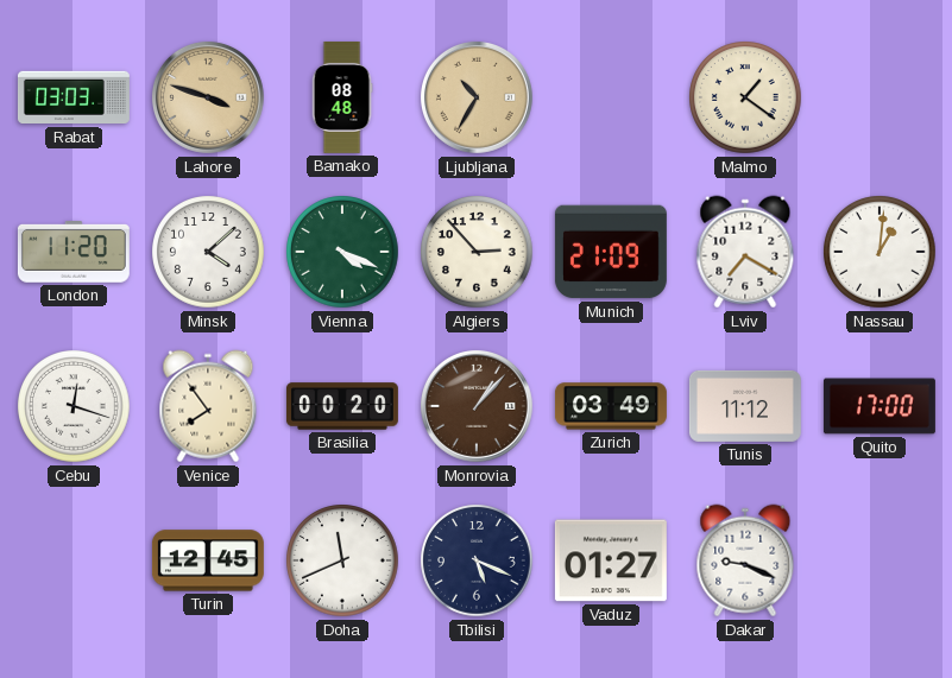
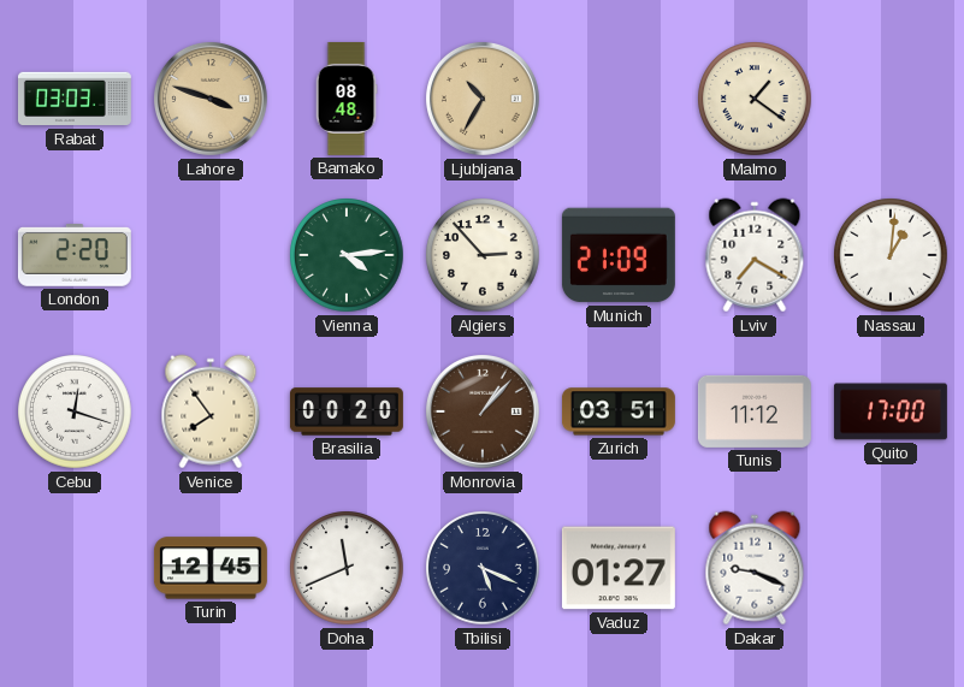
London: 11:20 -> 2:20
Minsk: 4:08 -> none
Vienna: 4:19 -> 4:14
Zurich: 03:49 -> 03:51
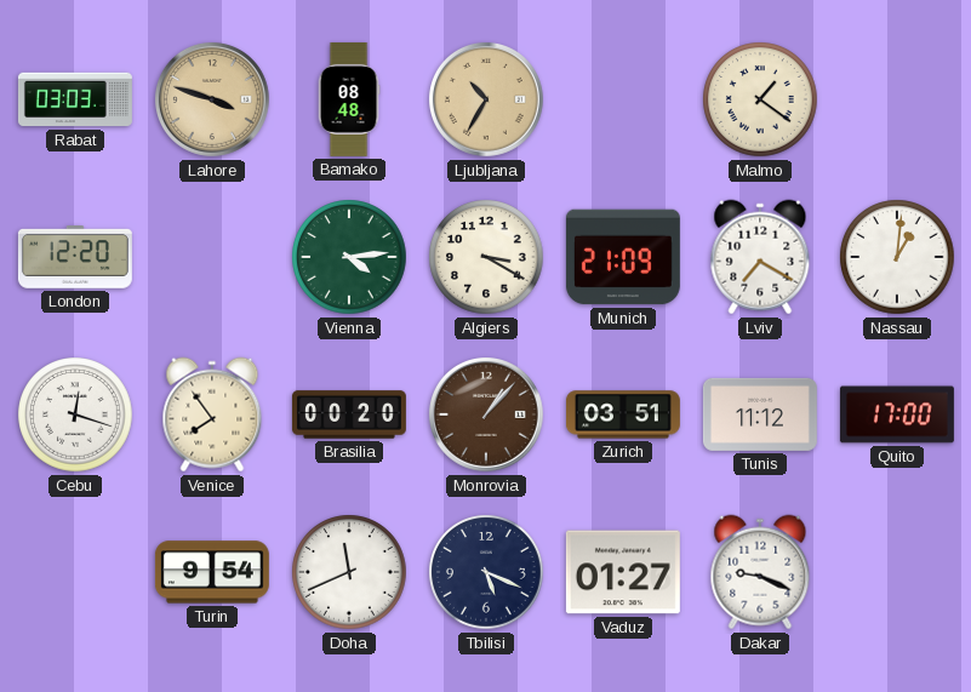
London: 2:20 -> 12:20
Algiers: 2:53 -> 3:20
Turin: 12:45 -> 9:54
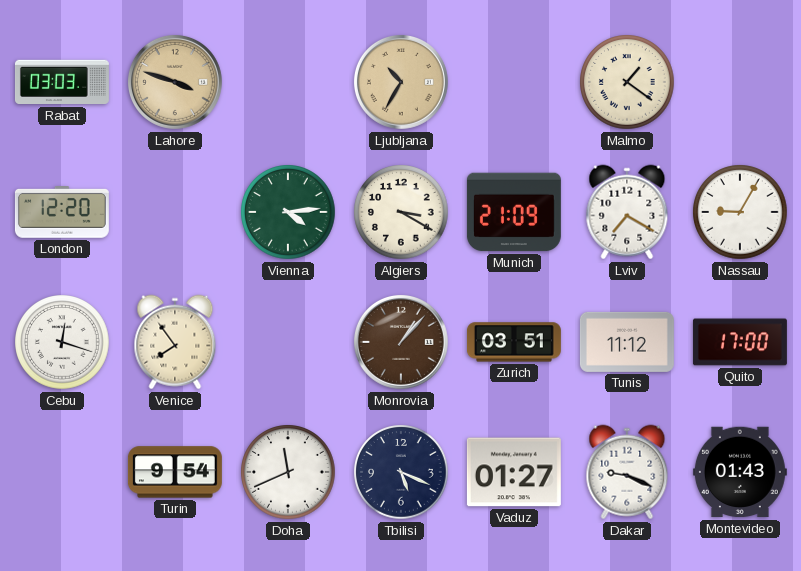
Bamako: 08:48 -> none
Nassau: 1:01 -> 9:05
Brasilia: 00:20 -> none
Montevideo: none -> 01:43
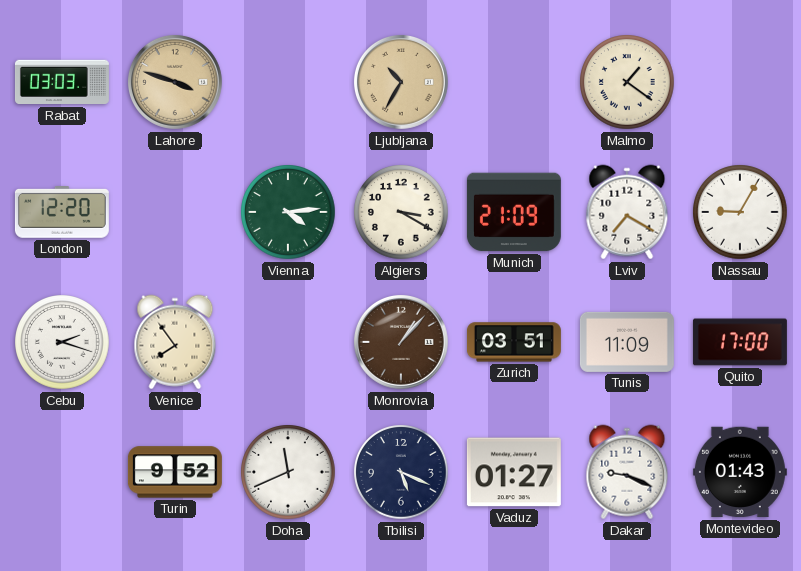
Cebu: 12:18 -> 2:18
Tunis: 11:12 -> 11:09
Turin: 9:54 -> 9:52
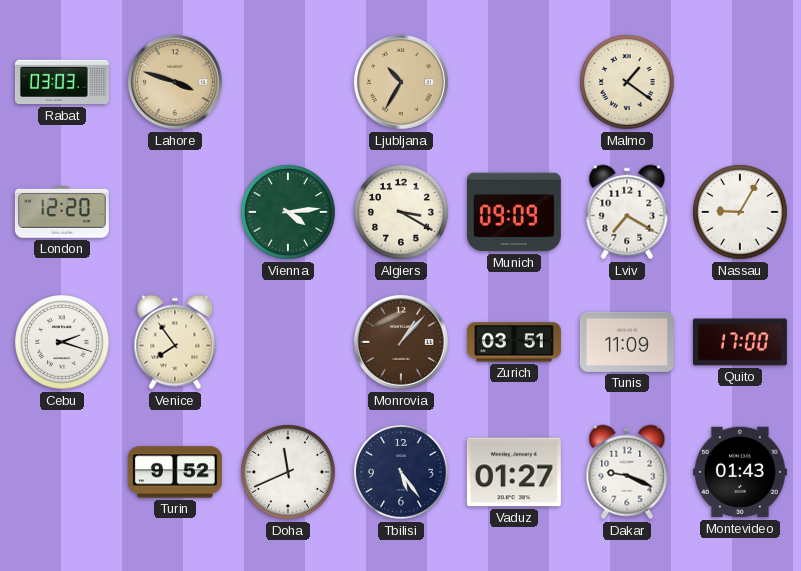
Munich: 21:09 -> 09:09
Tbilisi: 5:19 -> 5:24
